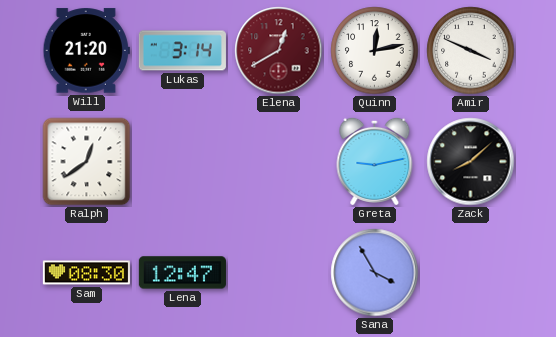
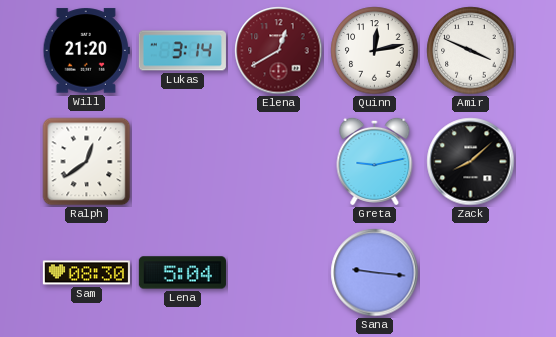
Lena: 12:47 -> 5:04
Sana: 3:55 -> 9:16
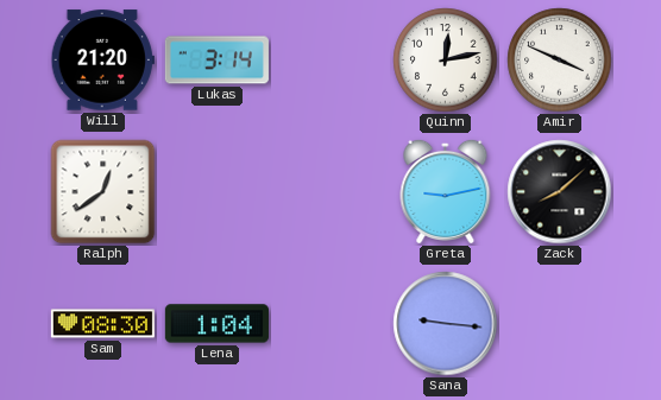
Elena: 12:40 -> none
Lena: 5:04 -> 1:04
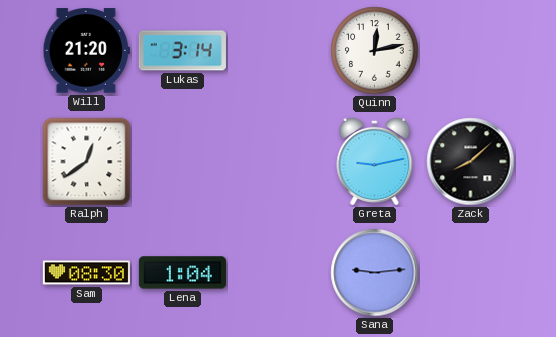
Amir: 3:49 -> none
Sana: 9:16 -> 9:14
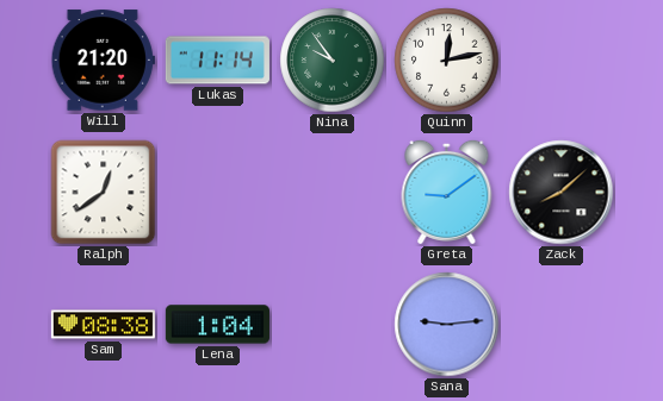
Lukas: 3:14 -> 11:14
Nina: none -> 9:54
Greta: 9:13 -> 9:09
Sam: 08:30 -> 08:38
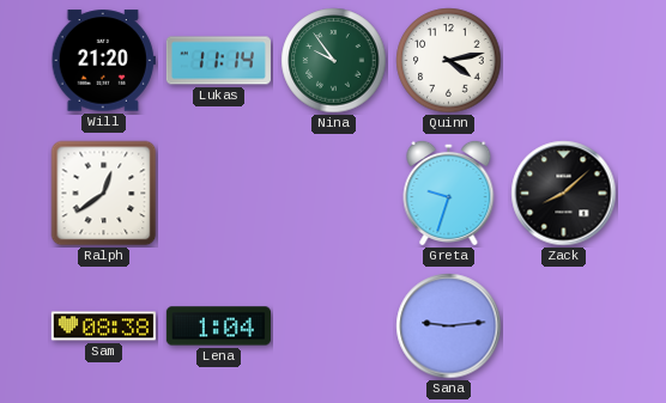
Quinn: 12:13 -> 4:13
Greta: 9:09 -> 9:33
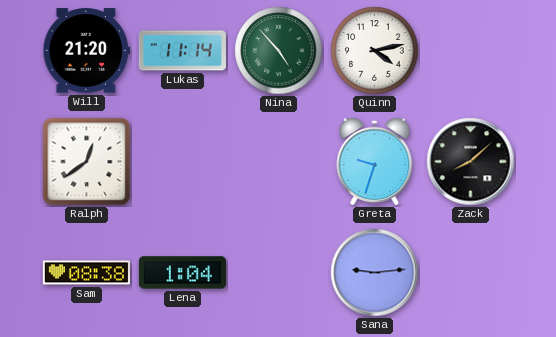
Nina: 9:54 -> 4:53
